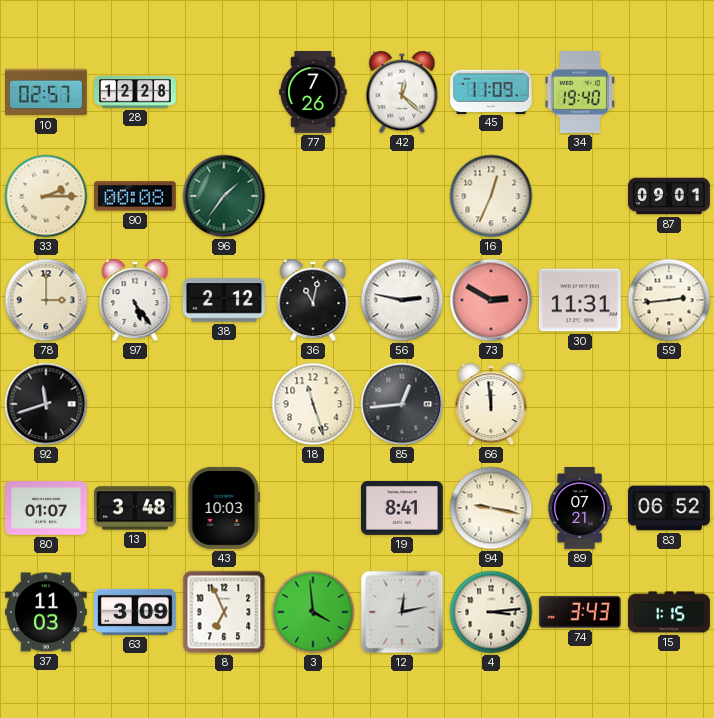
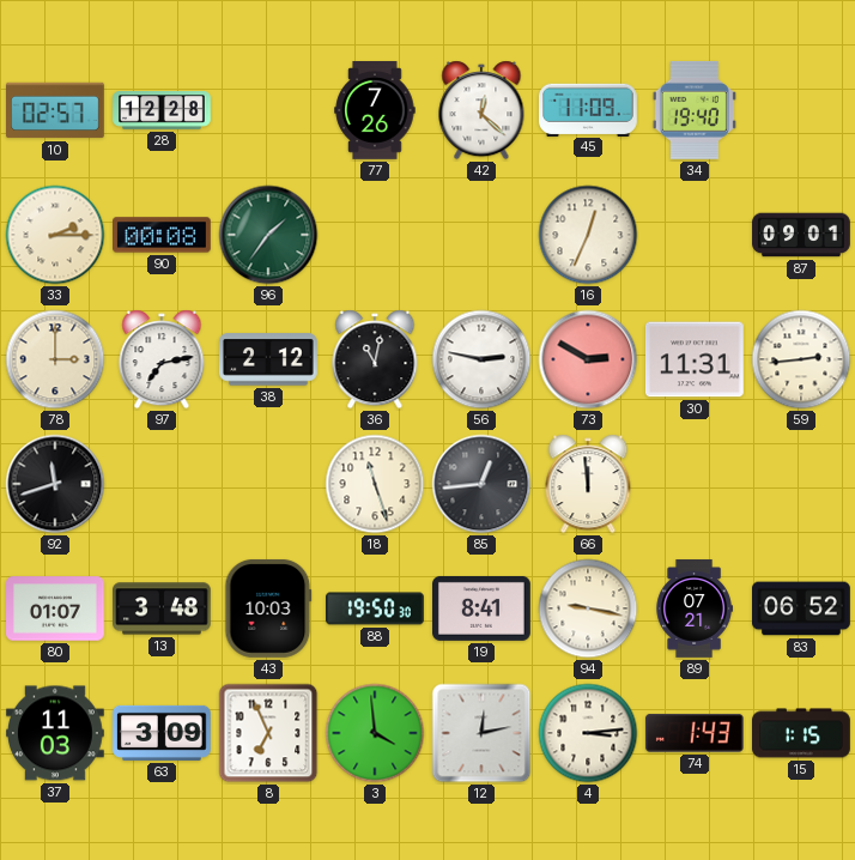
97: 5:24 -> 7:13
88: none -> 19:50
74: 3:43 -> 1:43
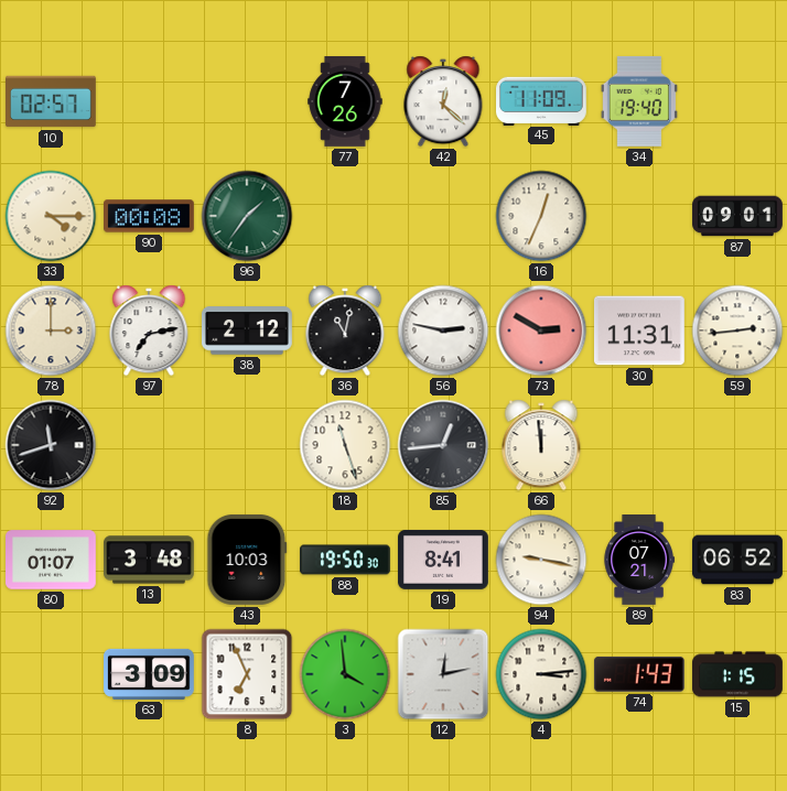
28: 12:28 -> none
33: 2:15 -> 4:15
37: 11:03 -> none
